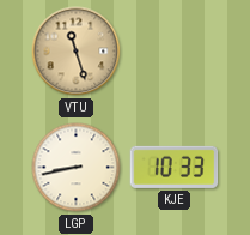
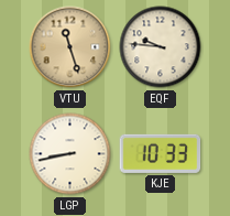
EQF: none -> 9:46
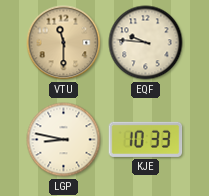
VTU: 11:27 -> 11:30
LGP: 8:43 -> 8:47
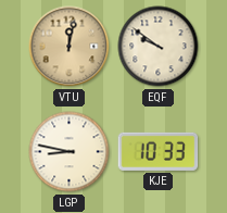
VTU: 11:30 -> 12:02
EQF: 9:46 -> 9:51
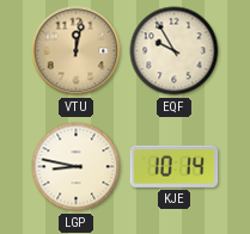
EQF: 9:51 -> 9:55
KJE: 10:33 -> 10:14
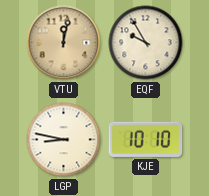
KJE: 10:14 -> 10:10
